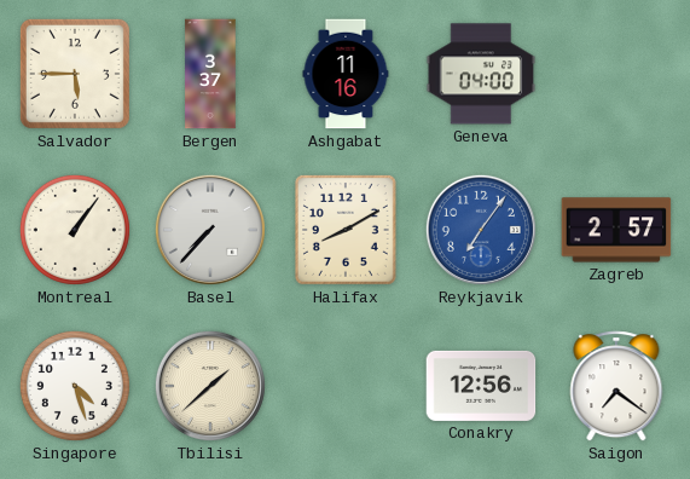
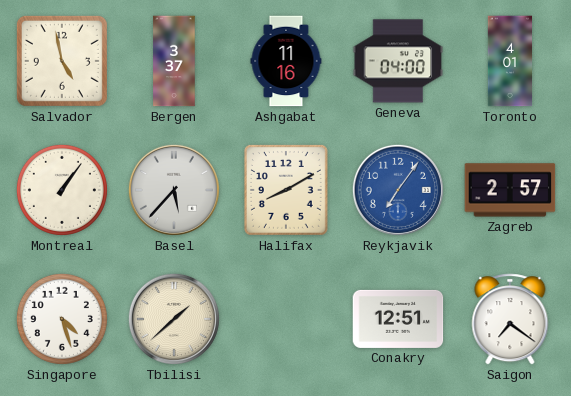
Salvador: 5:45 -> 4:58
Toronto: none -> 4:01
Basel: 7:37 -> 5:37
Conakry: 12:56 -> 12:51
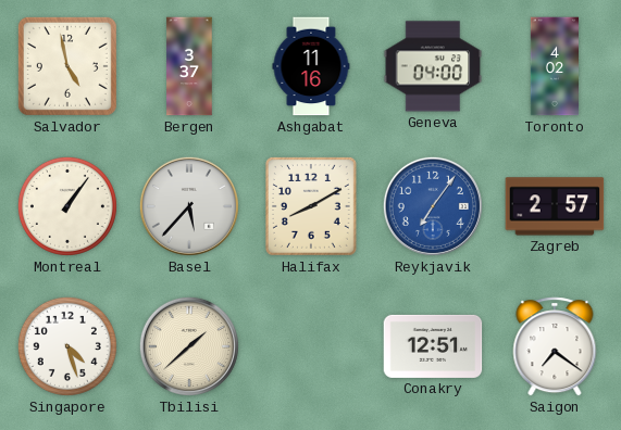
Toronto: 4:01 -> 4:02
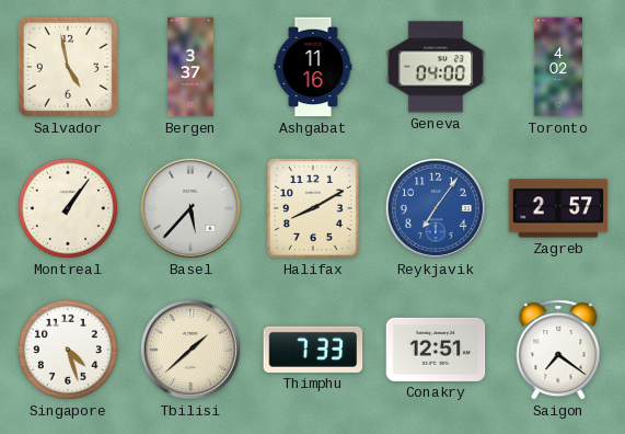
Thimphu: none -> 7:33
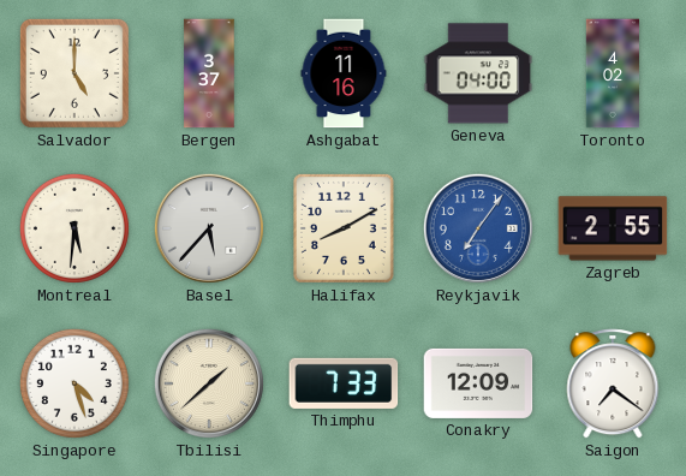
Salvador: 4:58 -> 5:00
Montreal: 1:06 -> 5:31
Zagreb: 2:57 -> 2:55
Conakry: 12:51 -> 12:09
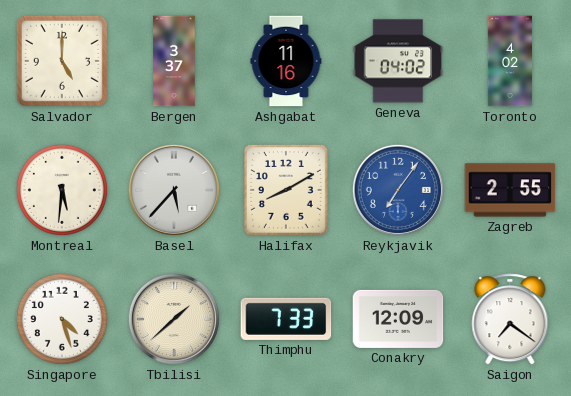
Geneva: 04:00 -> 04:02
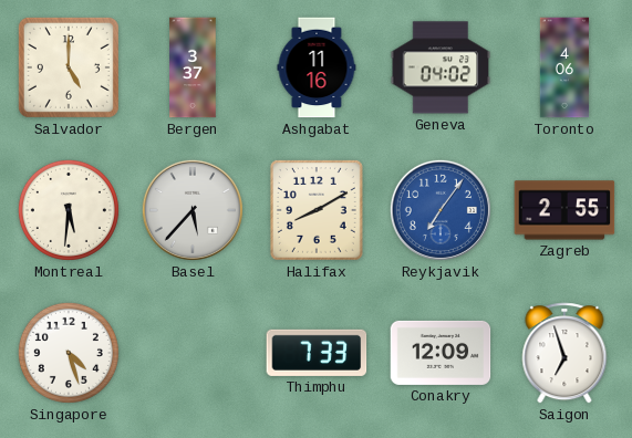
Toronto: 4:02 -> 4:06
Tbilisi: 1:38 -> none
Saigon: 7:21 -> 6:57
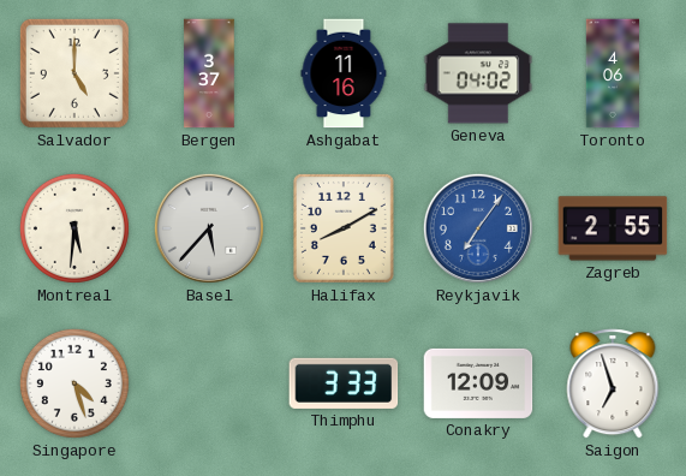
Thimphu: 7:33 -> 3:33
